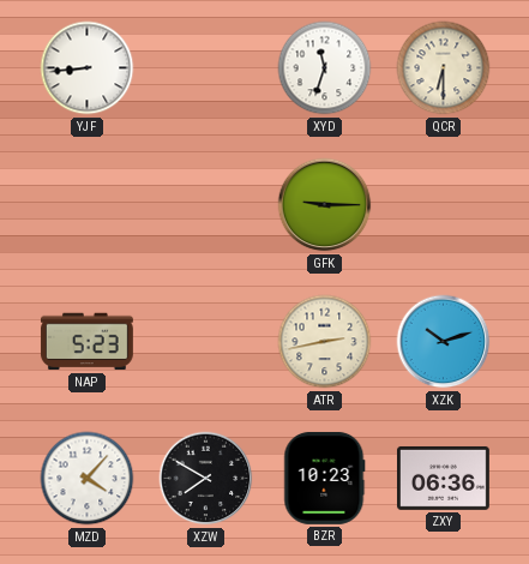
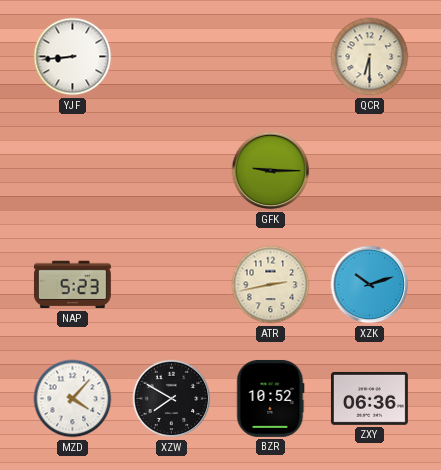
XYD: 11:33 -> none
BZR: 10:23 -> 10:52
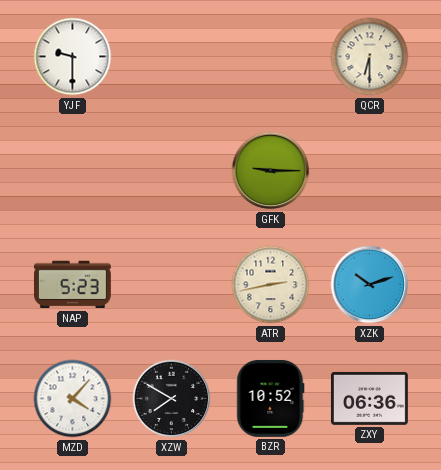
YJF: 8:44 -> 9:30
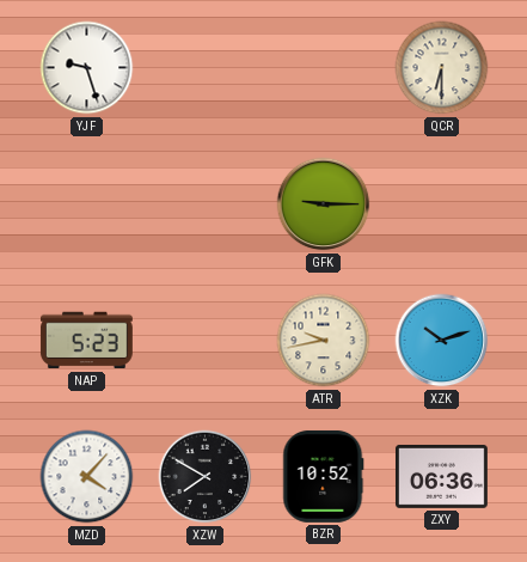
YJF: 9:30 -> 9:27
ATR: 2:43 -> 9:43
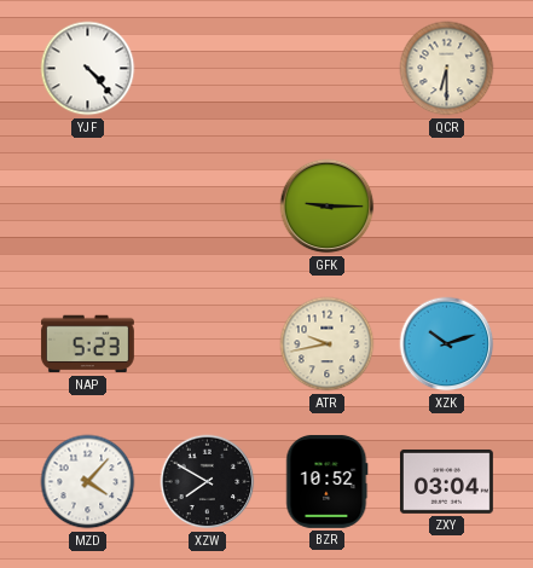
YJF: 9:27 -> 4:23
ZXY: 06:36 -> 03:04
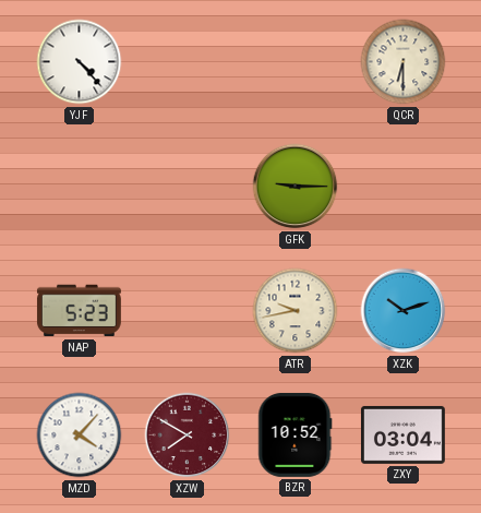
XZW dial: black -> burgundy
